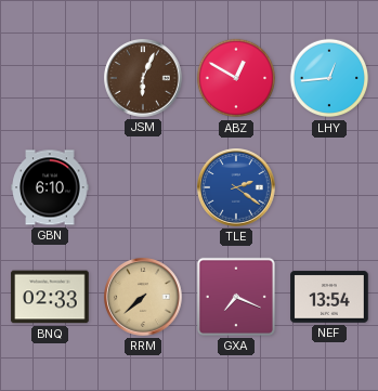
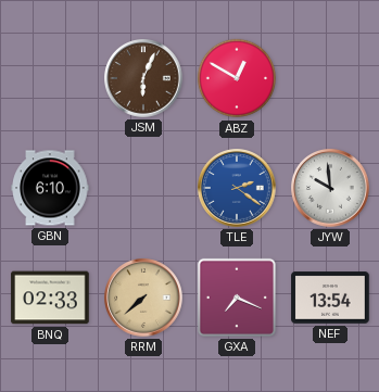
LHY: 12:44 -> none
JYW: none -> 9:59
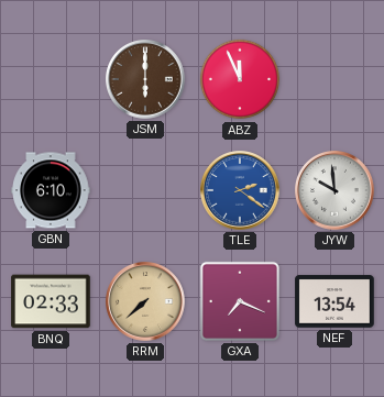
JSM: 6:04 -> 6:00
ABZ: 12:50 -> 11:56
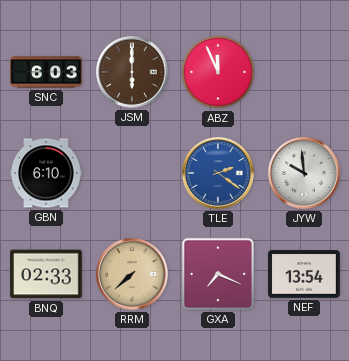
SNC: none -> 6:03
